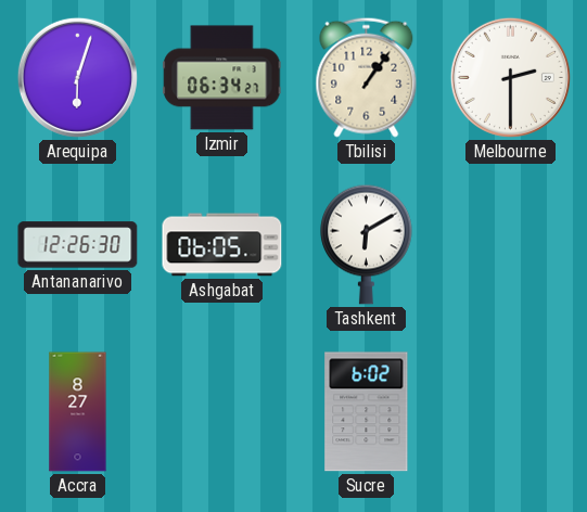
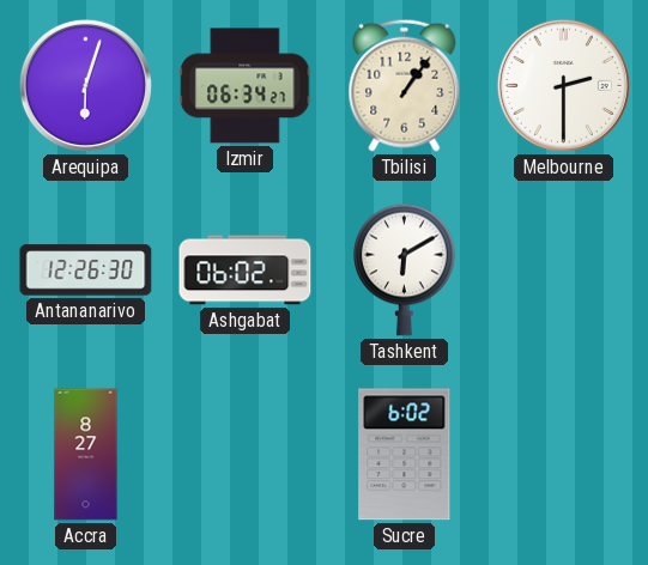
Ashgabat: 06:05 -> 06:02
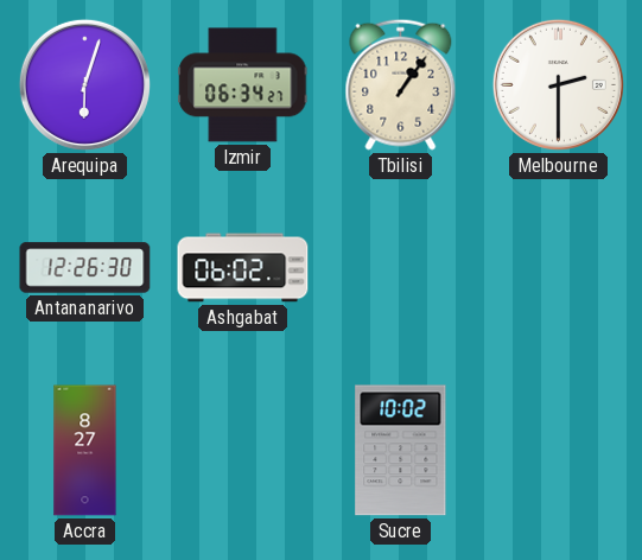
Tashkent: 6:10 -> none
Sucre: 6:02 -> 10:02
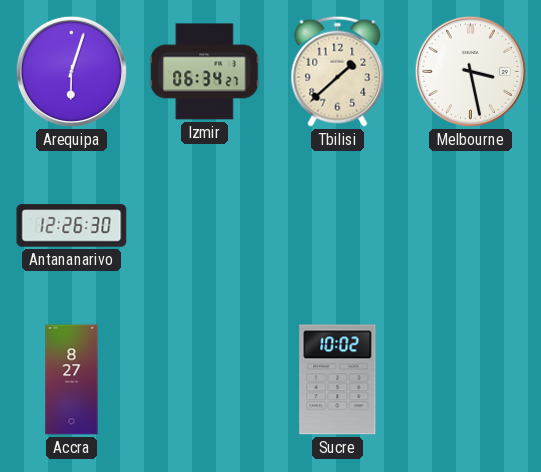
Tbilisi: 1:06 -> 1:38
Melbourne: 2:30 -> 3:28
Ashgabat: 06:02 -> none
